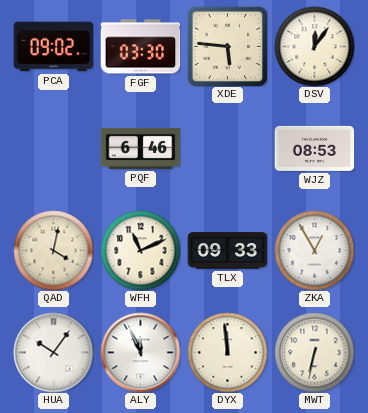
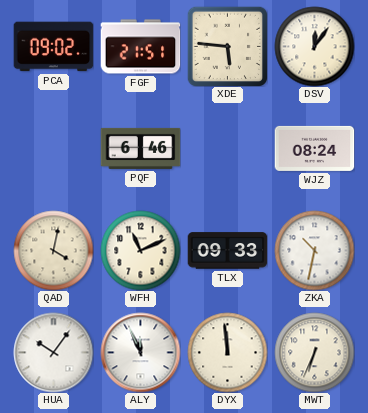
FGF: 03:30 -> 21:51
WJZ: 08:53 -> 08:24
ZKA: 12:55 -> 10:32
MWT: 6:32 -> 6:34
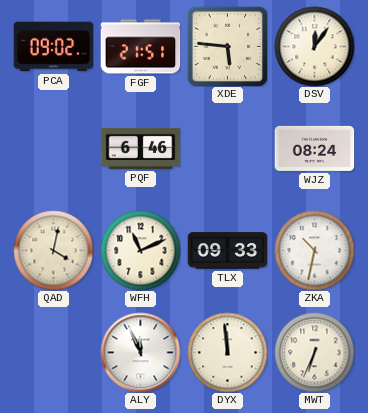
HUA: 10:06 -> none
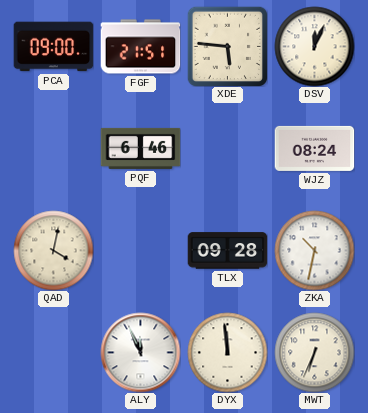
PCA: 09:02 -> 09:00
DSV: 12:06 -> 12:04
WFH: 11:11 -> none
TLX: 09:33 -> 09:28
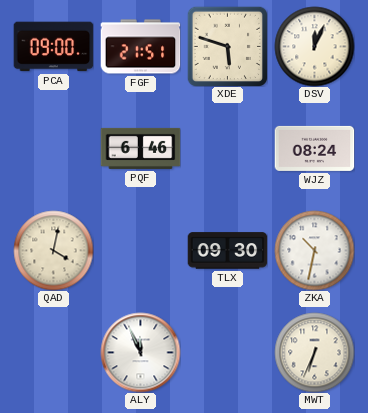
XDE: 5:46 -> 5:48
TLX: 09:28 -> 09:30
DYX: 11:59 -> none
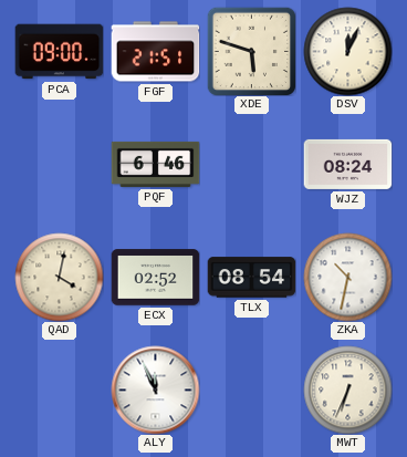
ECX: none -> 02:52
TLX: 09:30 -> 08:54
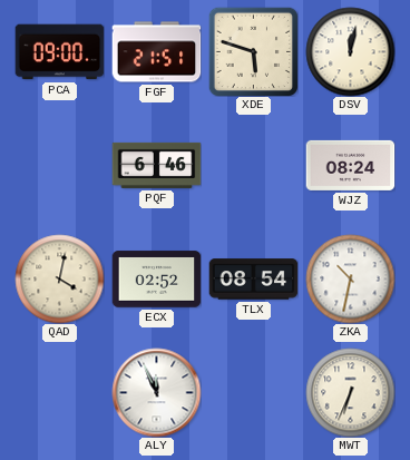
DSV: 12:04 -> 12:02
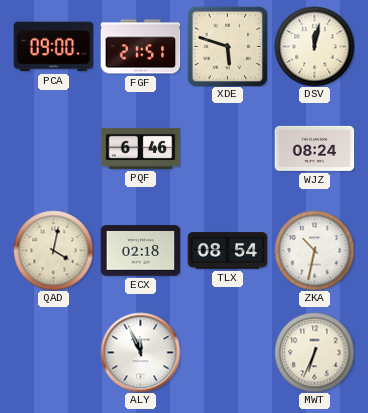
ECX: 02:52 -> 02:18
